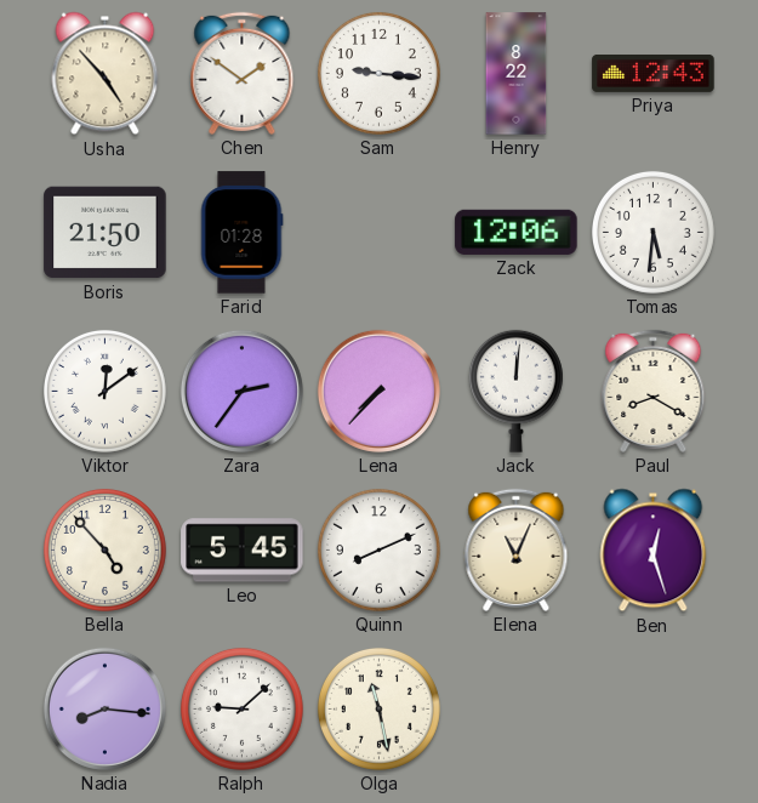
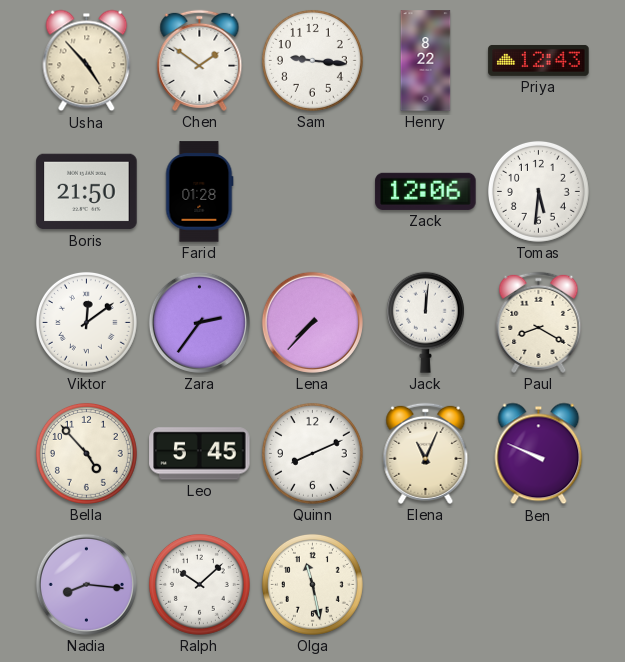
Ben: 12:27 -> 9:49
Ralph: 9:08 -> 10:08
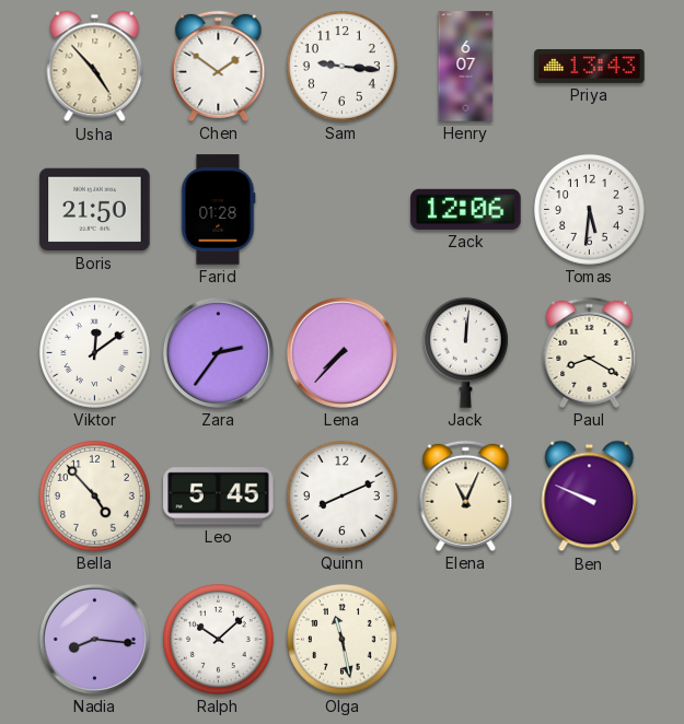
Henry: 8:22 -> 6:07
Priya: 12:43 -> 13:43
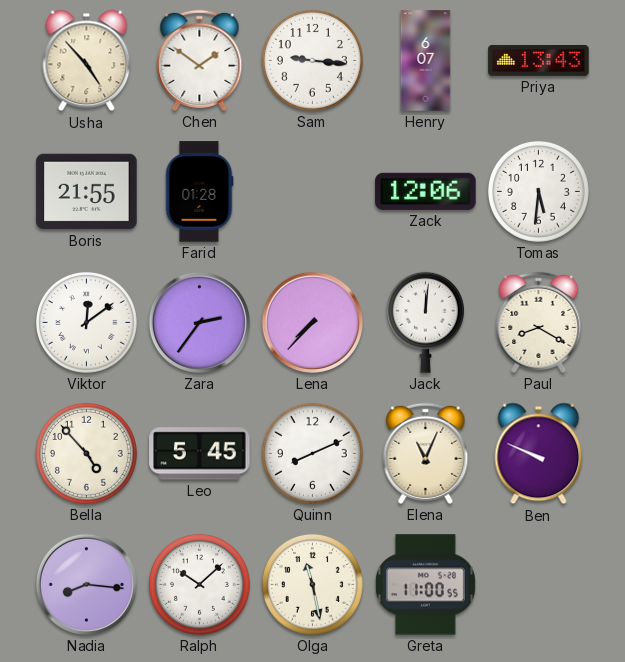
Boris: 21:50 -> 21:55
Greta: none -> 11:00
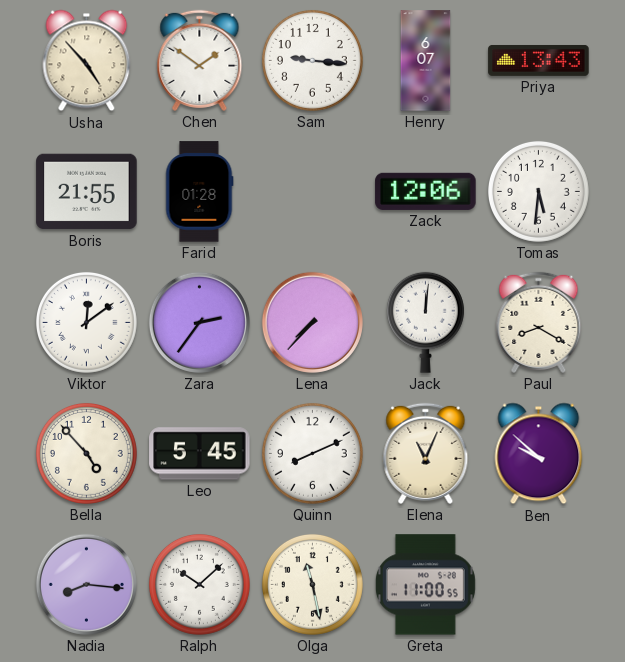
Ben: 9:49 -> 9:52
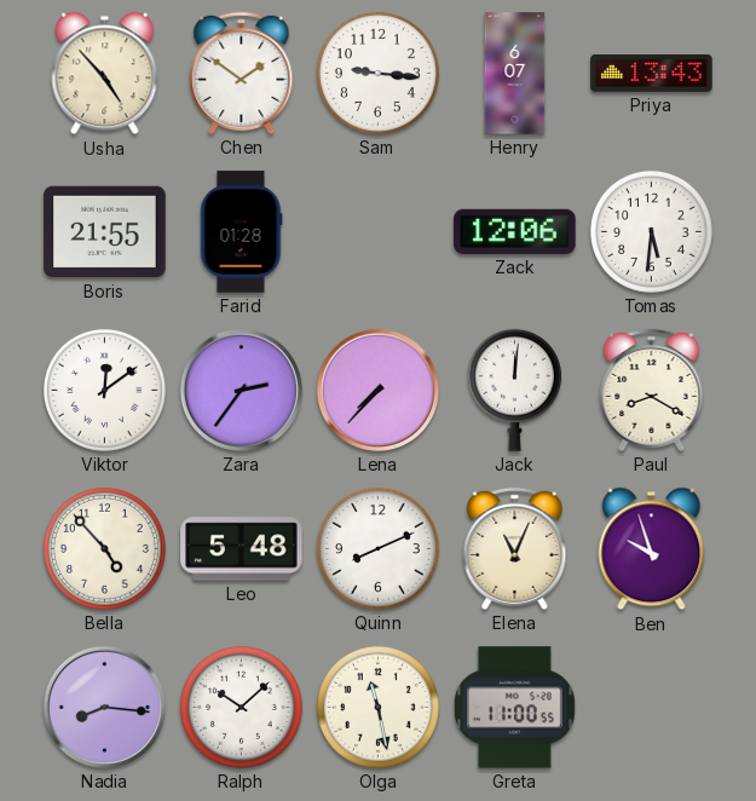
Leo: 5:45 -> 5:48
Ben: 9:52 -> 9:57
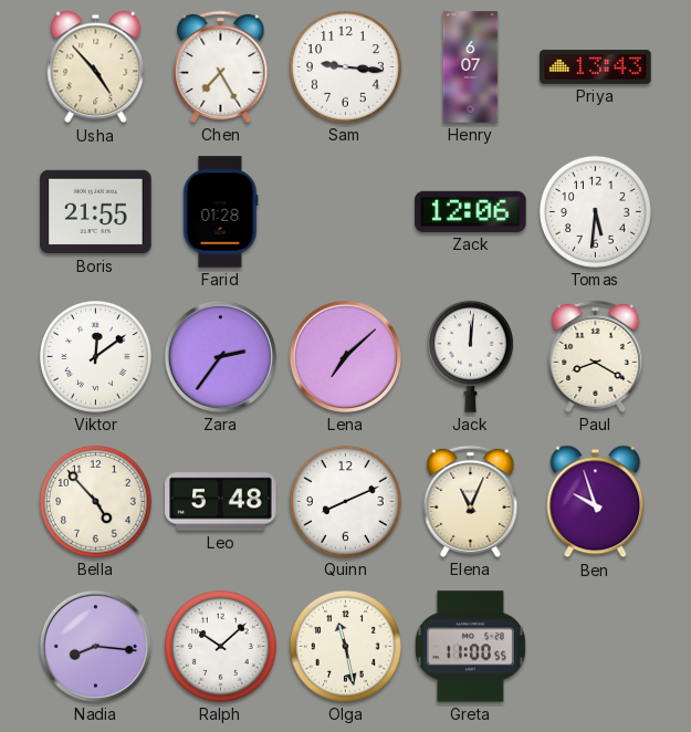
Chen: 1:51 -> 7:25
Lena: 7:37 -> 7:08
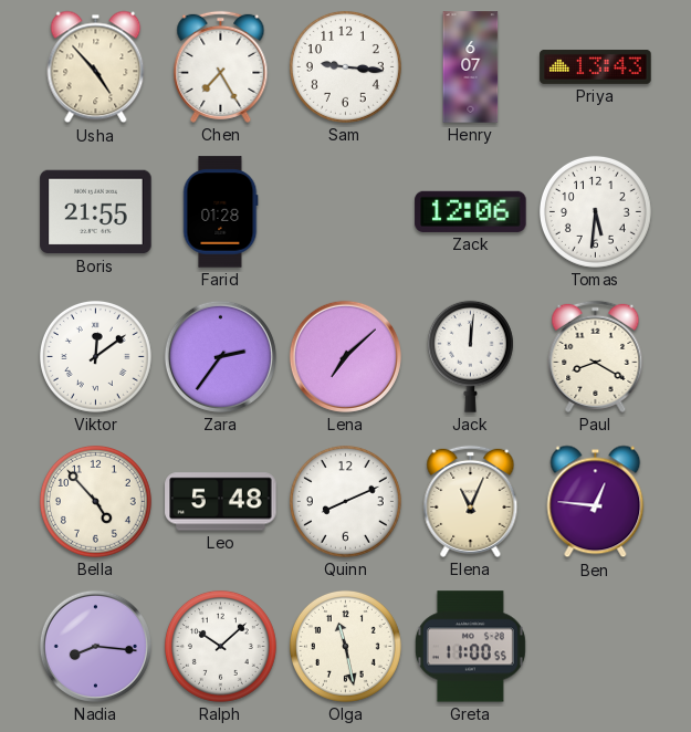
Ben: 9:57 -> 12:46
